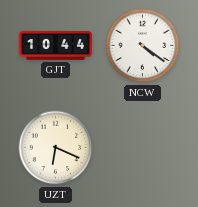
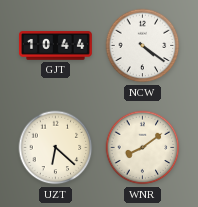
UZT: 6:19 -> 6:22
WNR: none -> 8:09
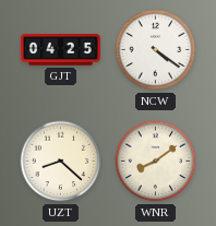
GJT: 10:44 -> 04:25
UZT: 6:22 -> 8:22
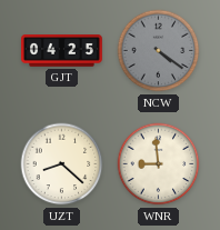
NCW dial: white -> grey
WNR: 8:09 -> 8:59
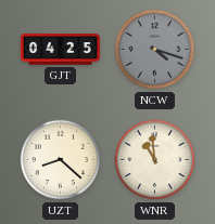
NCW: 4:21 -> 4:18
WNR: 8:59 -> 10:59
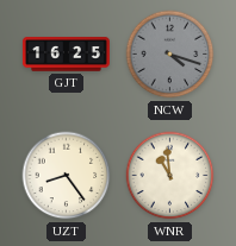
GJT: 04:25 -> 16:25
UZT: 8:22 -> 8:24
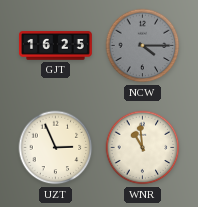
NCW: 4:18 -> 4:15
UZT: 8:24 -> 2:56
